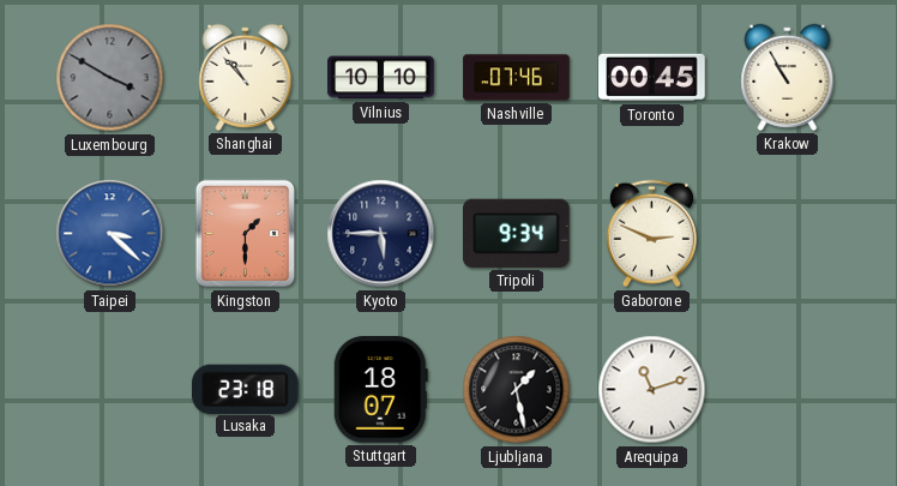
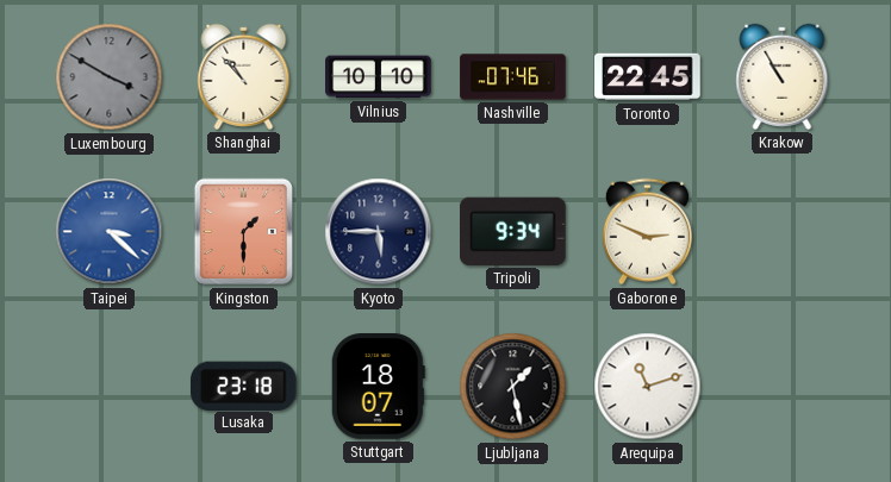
Toronto: 00:45 -> 22:45
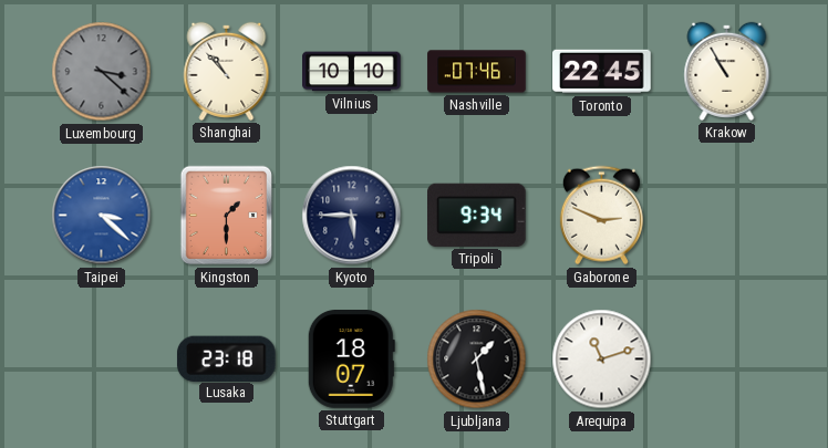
Luxembourg: 3:50 -> 3:22
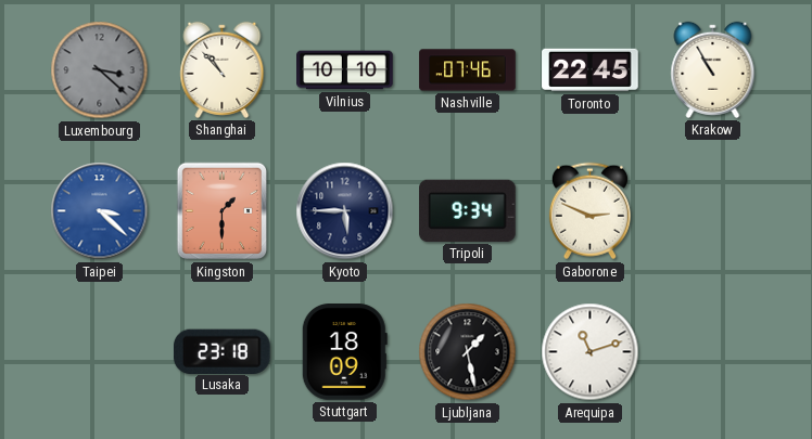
Stuttgart: 18:07 -> 18:09
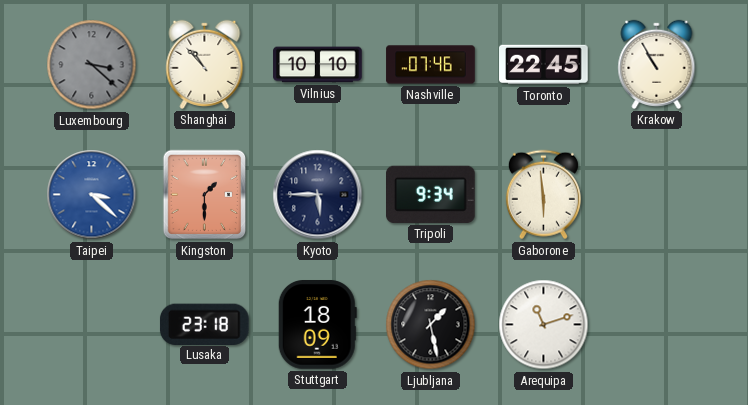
Gaborone: 2:49 -> 5:59
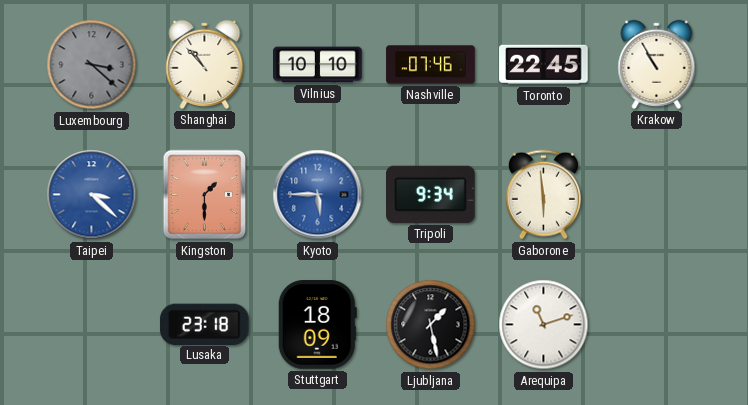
Kyoto dial: navy -> blue
